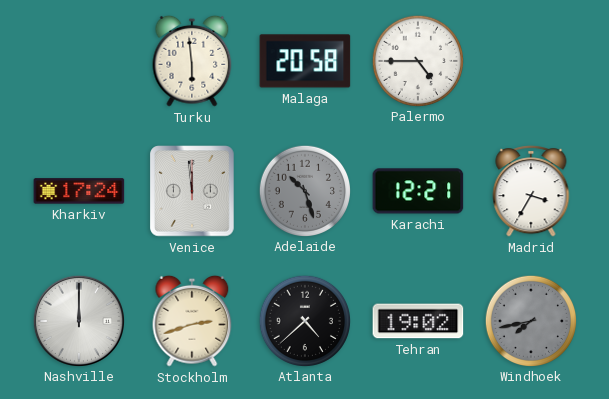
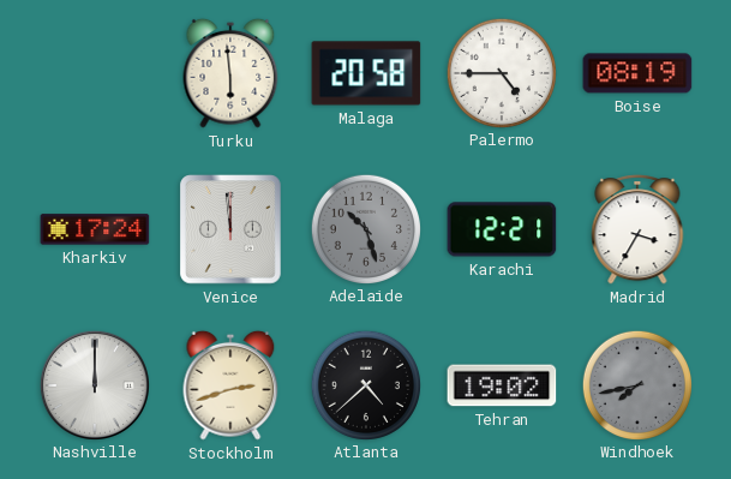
Boise: none -> 08:19
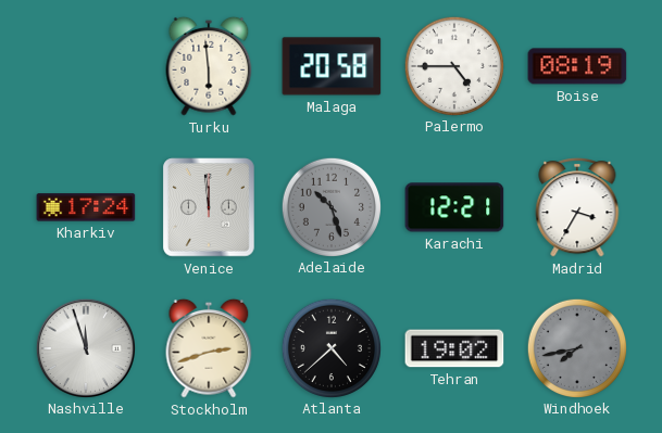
Nashville: 12:00 -> 11:57
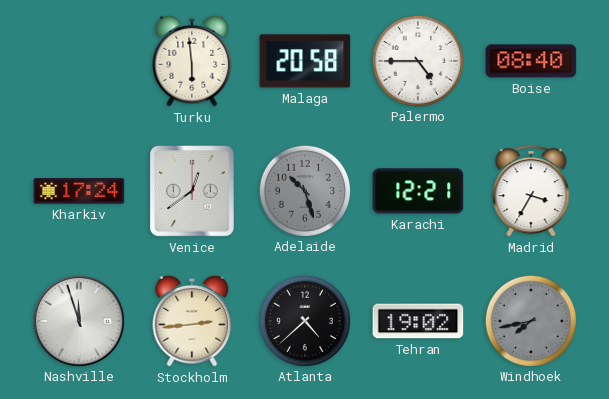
Boise: 08:19 -> 08:40
Venice: 11:59 -> 12:39
Stockholm: 2:42 -> 2:44
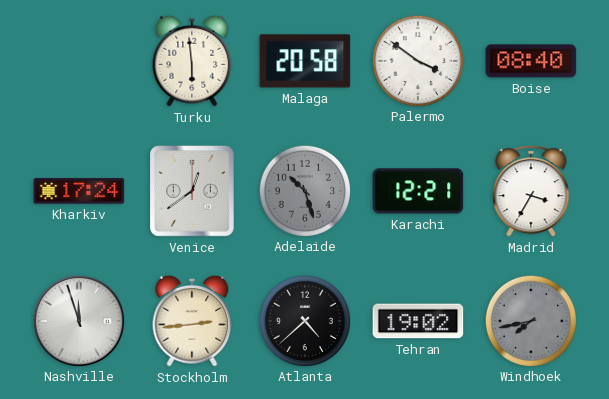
Palermo: 4:45 -> 3:51
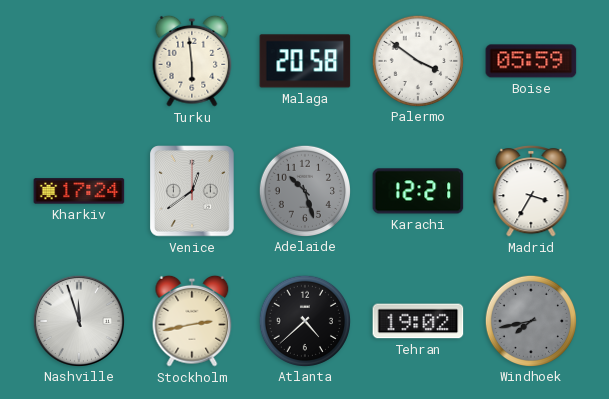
Boise: 08:40 -> 05:59
Stockholm: 2:44 -> 2:43
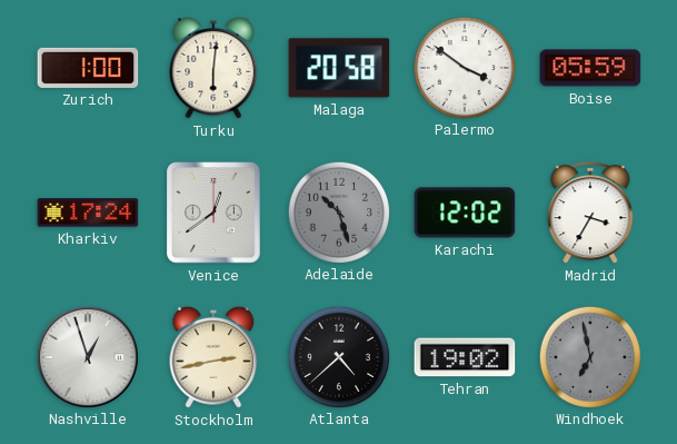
Zurich: none -> 1:00
Turku: 5:59 -> 6:01
Karachi: 12:21 -> 12:02
Nashville: 11:57 -> 12:57
Windhoek: 7:43 -> 6:58
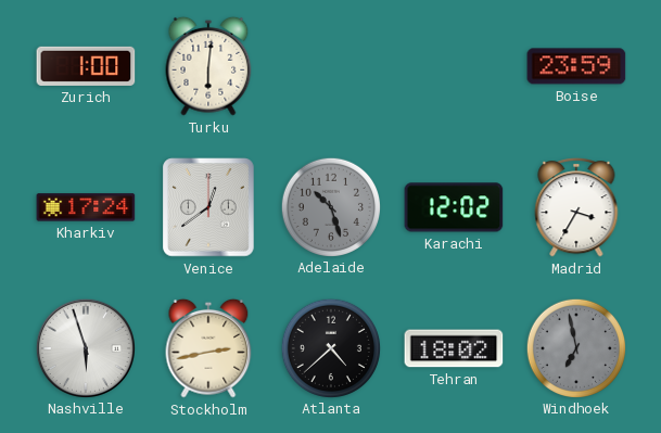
Malaga: 20:58 -> none
Palermo: 3:51 -> none
Boise: 05:59 -> 23:59
Nashville: 12:57 -> 5:57
Tehran: 19:02 -> 18:02
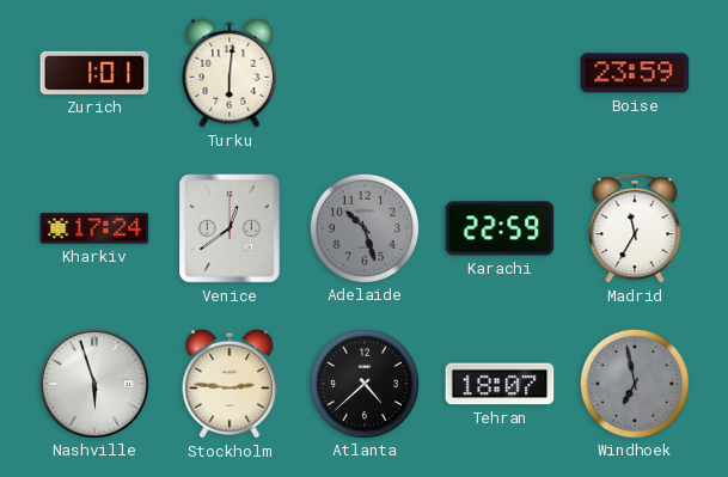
Zurich: 1:00 -> 1:01
Karachi: 12:02 -> 22:59
Madrid: 3:35 -> 11:35
Stockholm: 2:43 -> 2:46
Tehran: 18:02 -> 18:07
